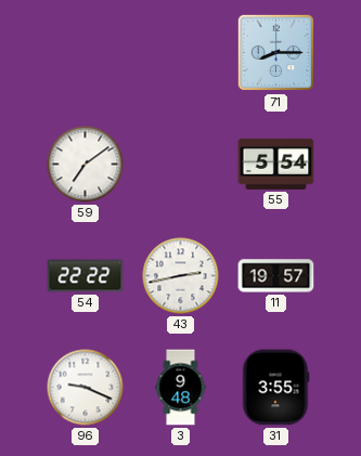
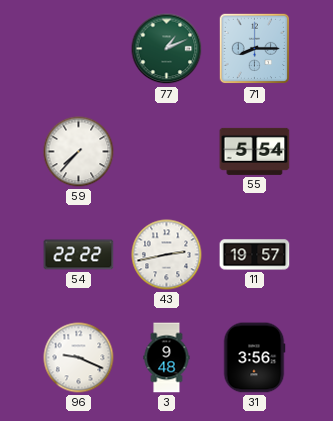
77: none -> 1:11
59: 7:09 -> 7:37
31: 3:55 -> 3:56
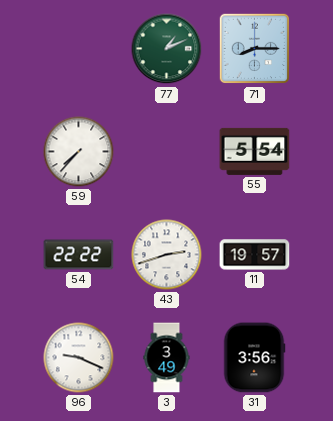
43: 2:43 -> 2:42
3: 9:48 -> 3:49
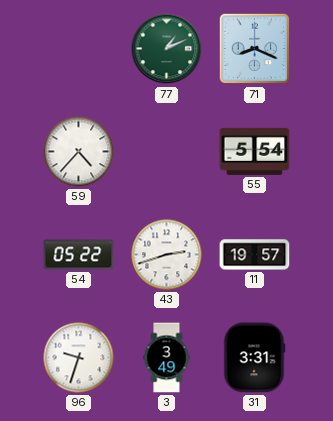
71: 8:15 -> 8:19
59: 7:37 -> 4:37
54: 22:22 -> 05:22
96: 9:19 -> 9:33
31: 3:56 -> 3:31
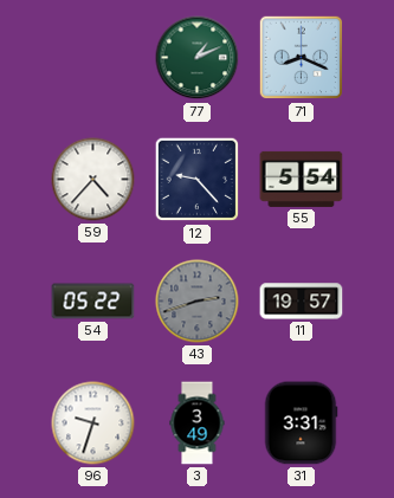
12: none -> 9:23
43 dial: white -> grey
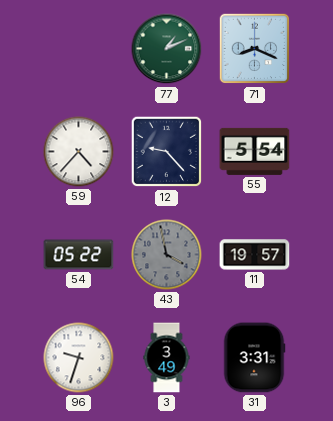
43: 2:42 -> 3:58
